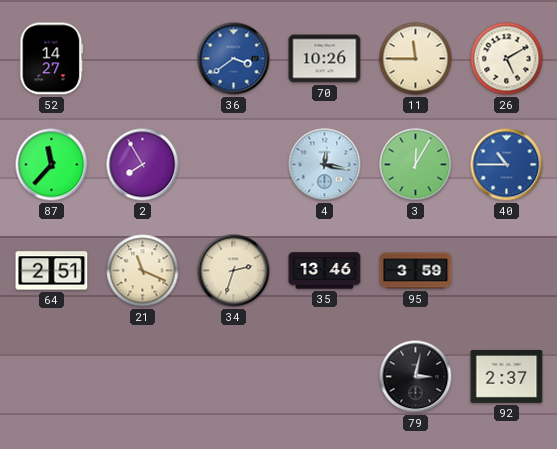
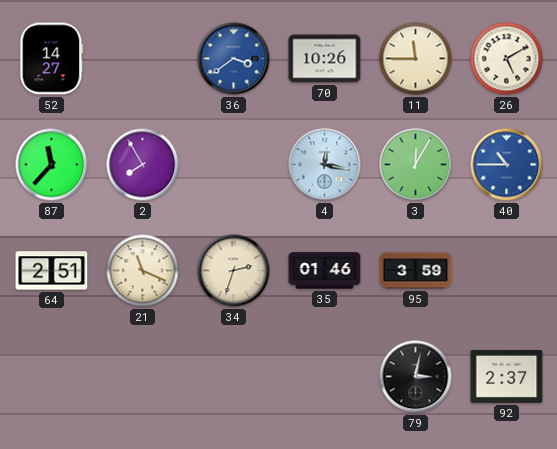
35: 13:46 -> 01:46
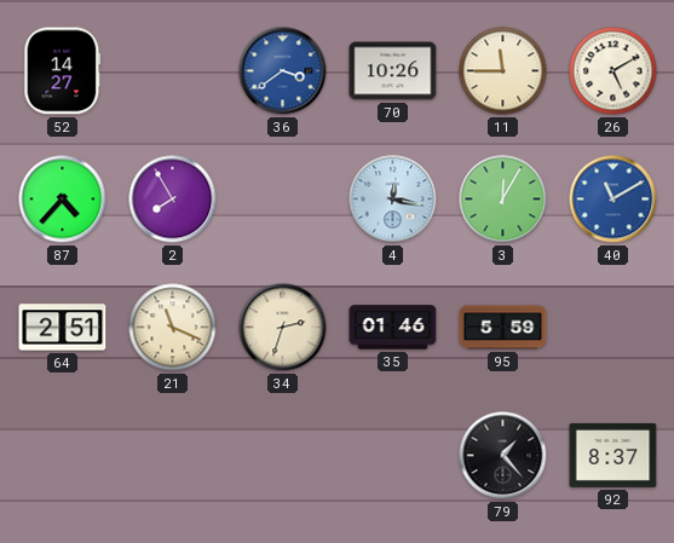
87: 11:37 -> 4:37
40: 10:45 -> 11:10
95: 3:59 -> 5:59
79: 3:02 -> 1:23
92: 2:37 -> 8:37
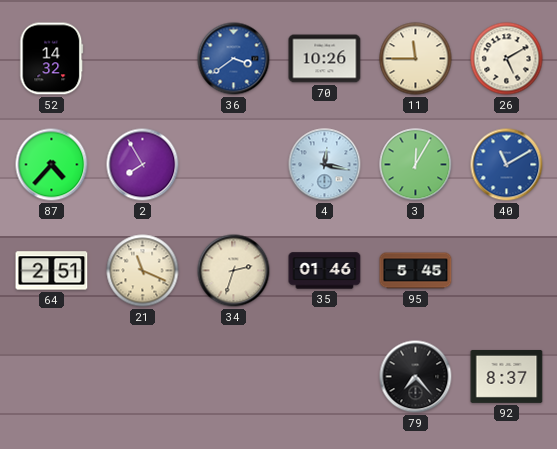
52: 14:27 -> 14:32
95: 5:59 -> 5:45
79: 1:23 -> 7:23
